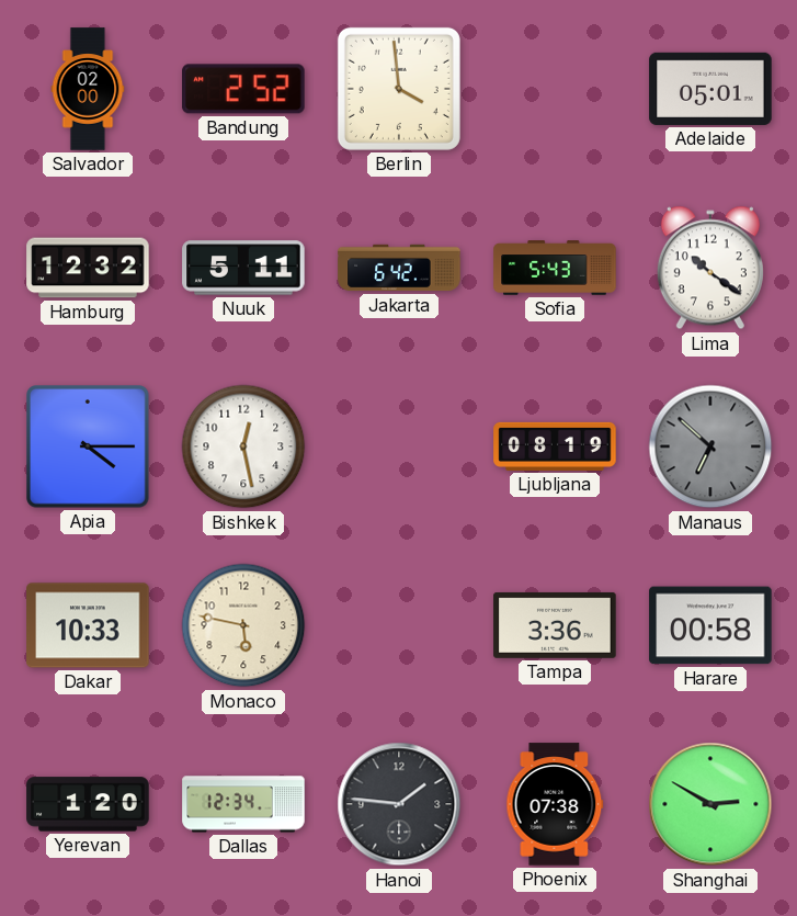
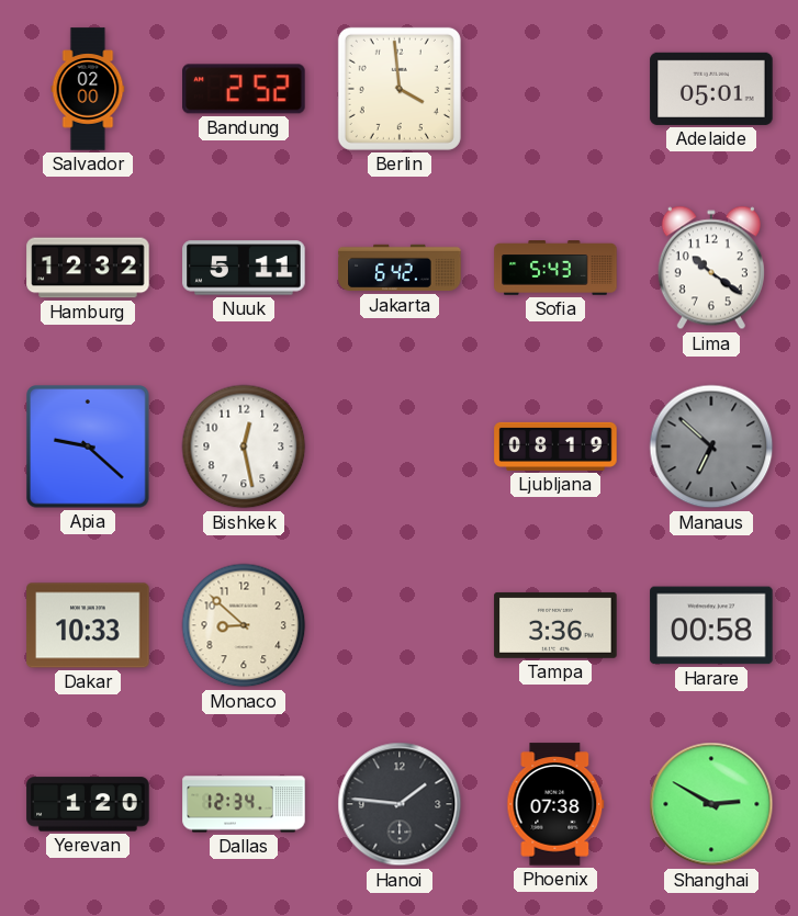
Apia: 4:15 -> 9:22
Monaco: 5:47 -> 8:52
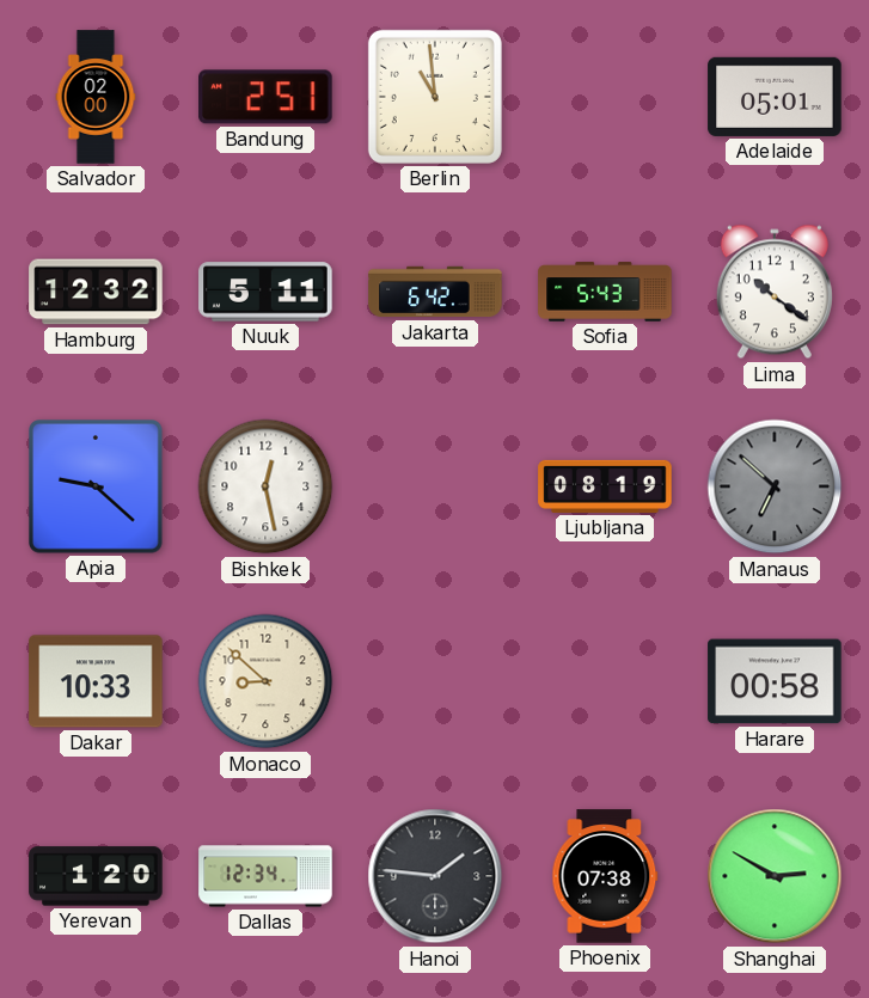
Bandung: 2:52 -> 2:51
Berlin: 3:59 -> 10:59
Tampa: 3:36 -> none
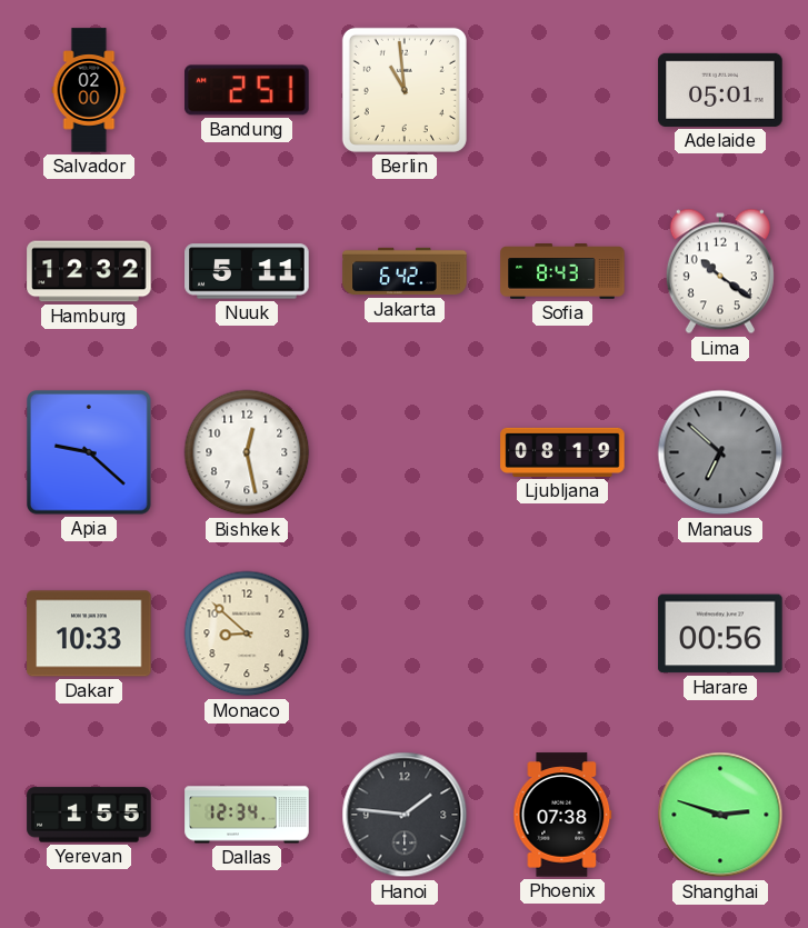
Sofia: 5:43 -> 8:43
Harare: 00:58 -> 00:56
Yerevan: 1:20 -> 1:55
Shanghai: 2:50 -> 2:48
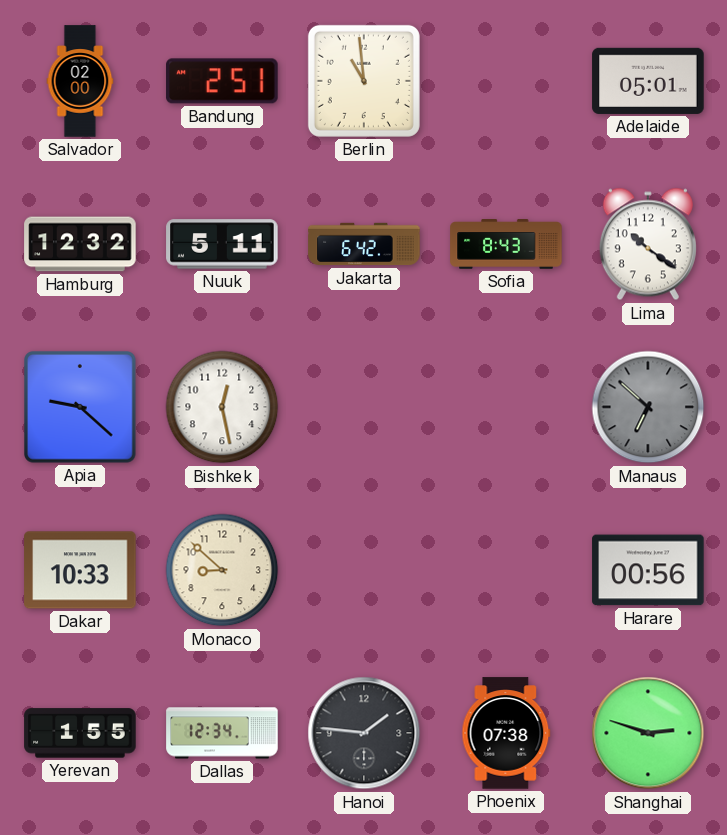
Ljubljana: 08:19 -> none
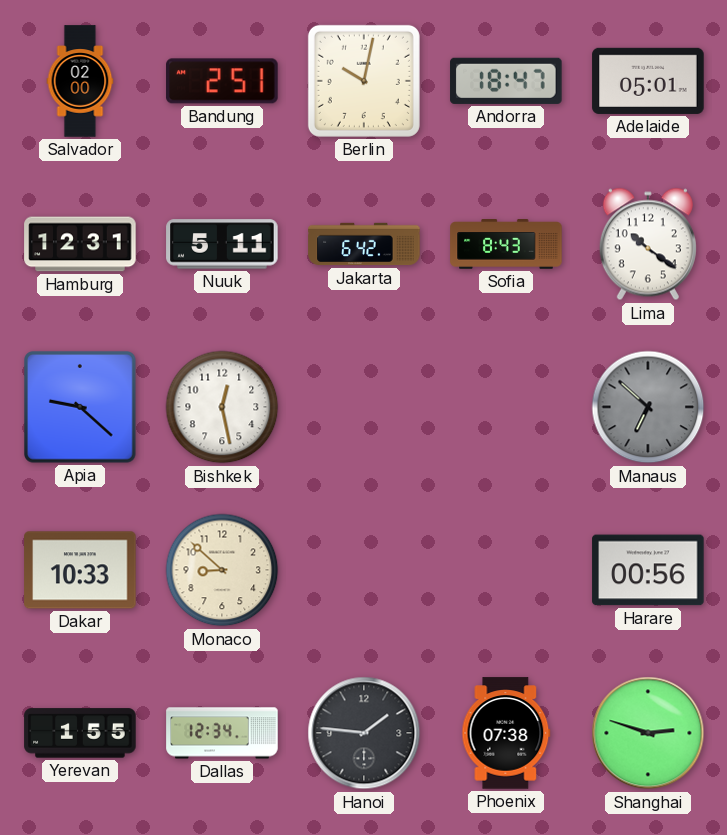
Berlin: 10:59 -> 10:02
Andorra: none -> 18:47
Hamburg: 12:32 -> 12:31
